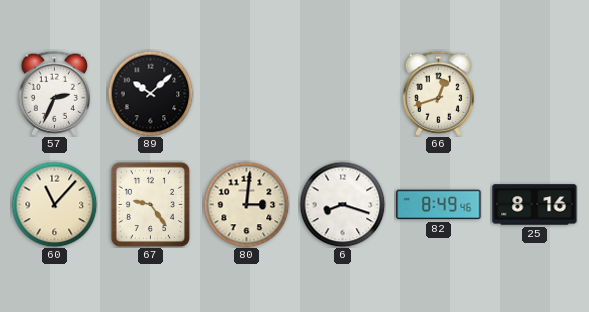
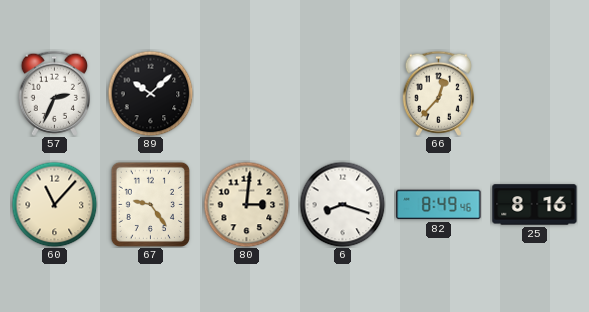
66: 12:42 -> 12:37
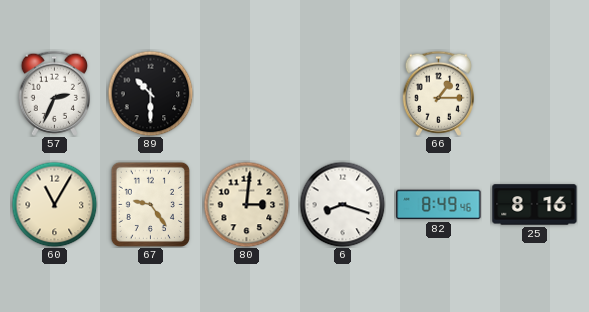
89: 10:08 -> 10:30
66: 12:37 -> 1:15
60: 11:07 -> 11:05
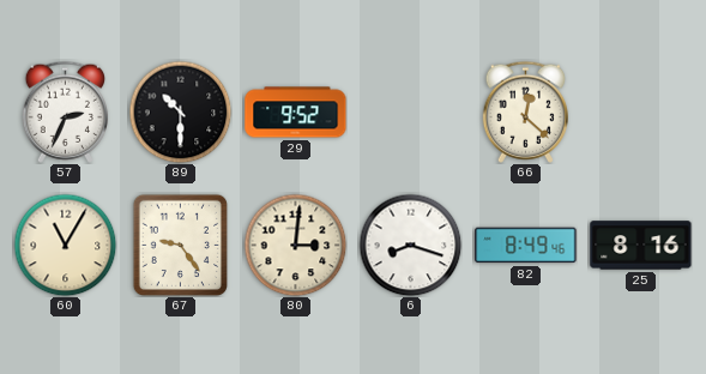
29: none -> 9:52
66: 1:15 -> 12:22
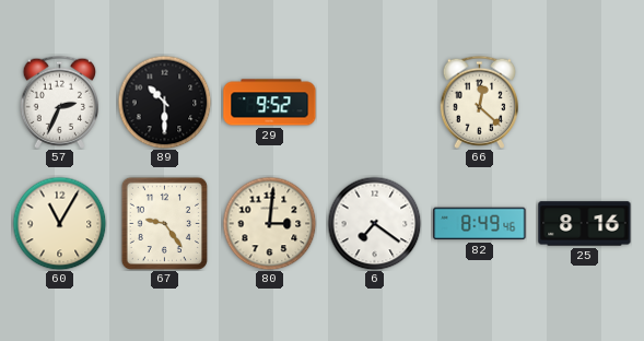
6: 8:18 -> 7:21
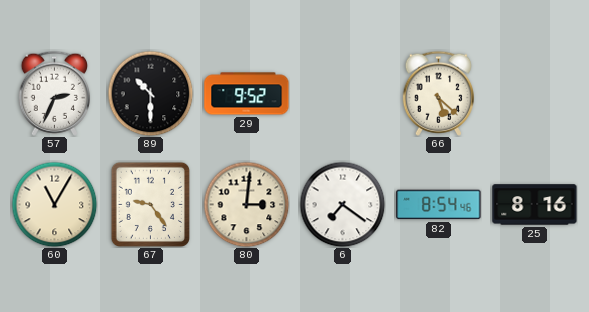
66: 12:22 -> 5:22
82: 8:49 -> 8:54
